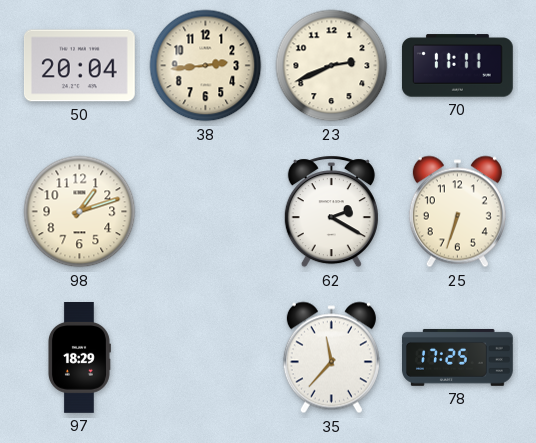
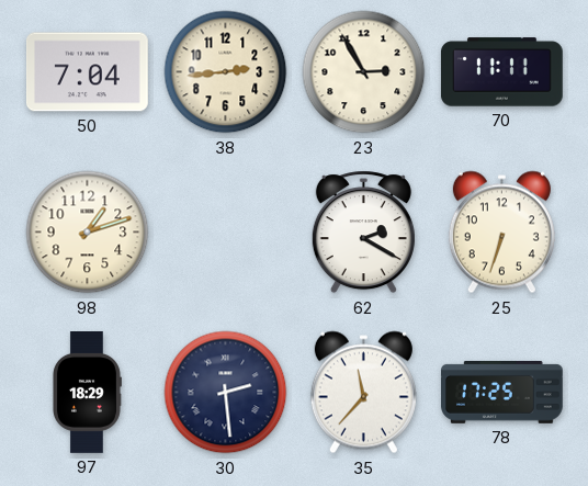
50: 20:04 -> 7:04
23: 2:41 -> 2:55
30: none -> 2:29
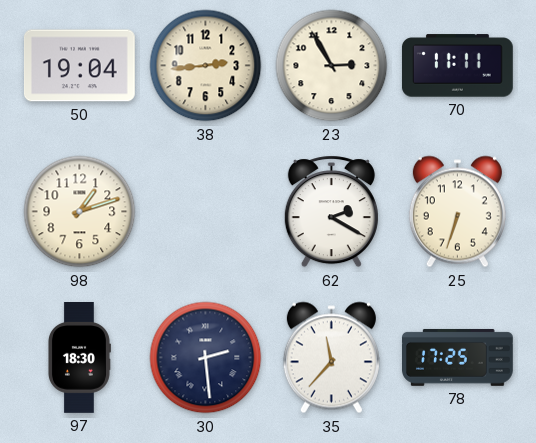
50: 7:04 -> 19:04
97: 18:29 -> 18:30
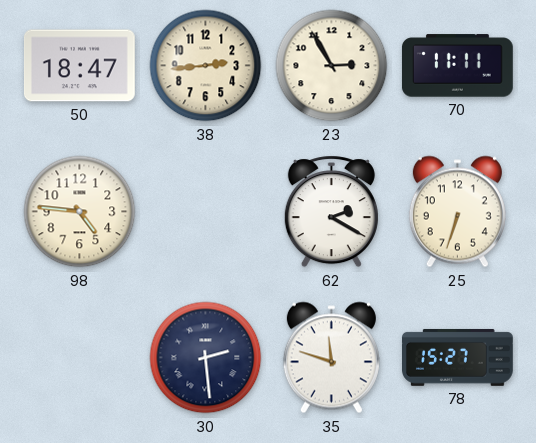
50: 19:04 -> 18:47
98: 1:12 -> 4:46
97: 18:30 -> none
35: 11:37 -> 11:48
78: 17:25 -> 15:27
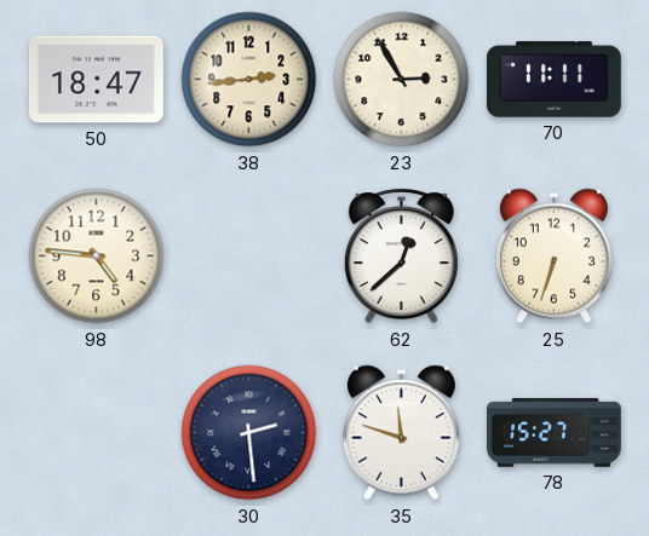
62: 2:20 -> 12:38
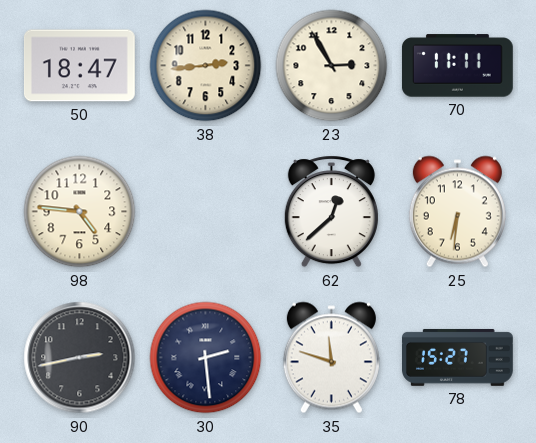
25: 6:33 -> 6:31
90: none -> 2:43
